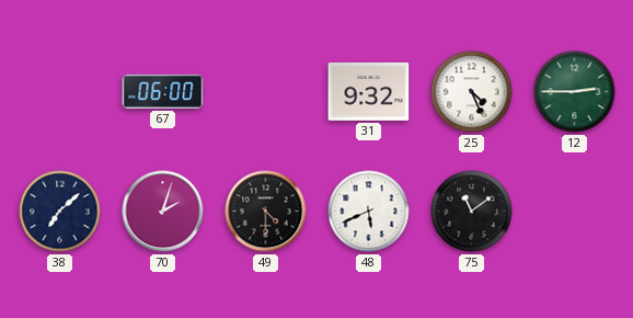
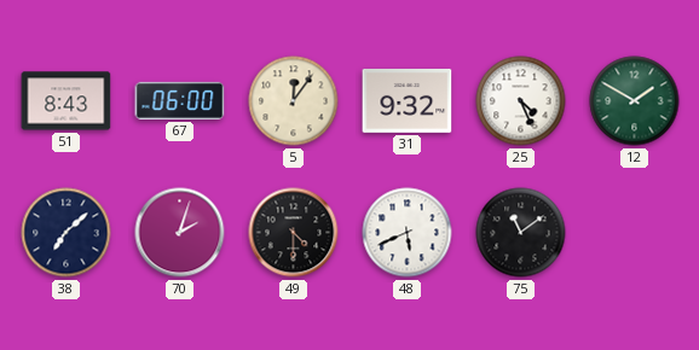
51: none -> 8:43
5: none -> 12:06
12: 2:45 -> 1:50
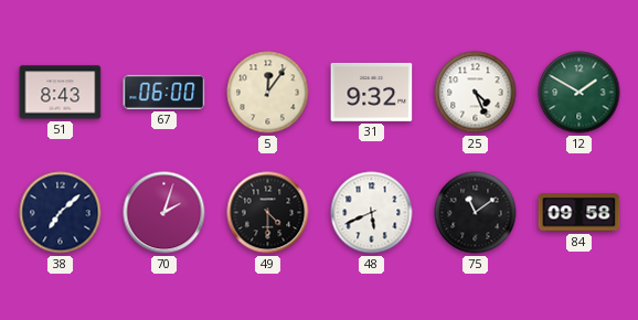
84: none -> 09:58
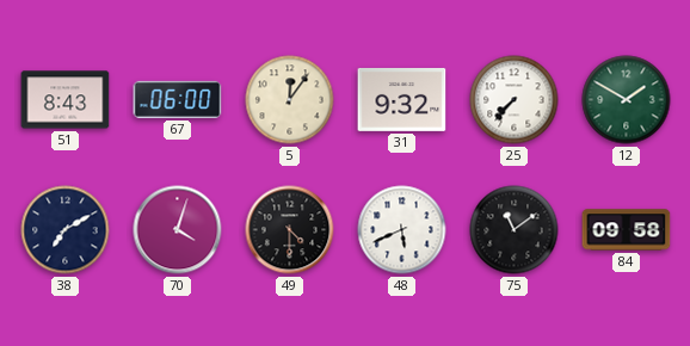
25: 4:26 -> 7:37
38: 7:08 -> 7:10
70: 2:03 -> 4:03
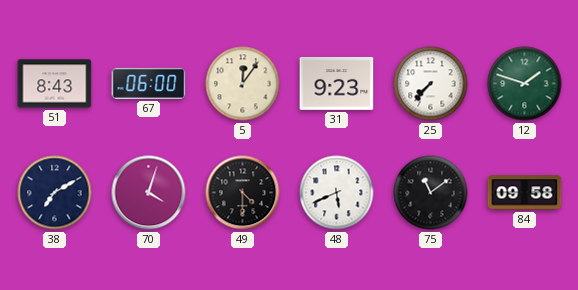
31: 9:32 -> 9:23
12: 1:50 -> 1:48
